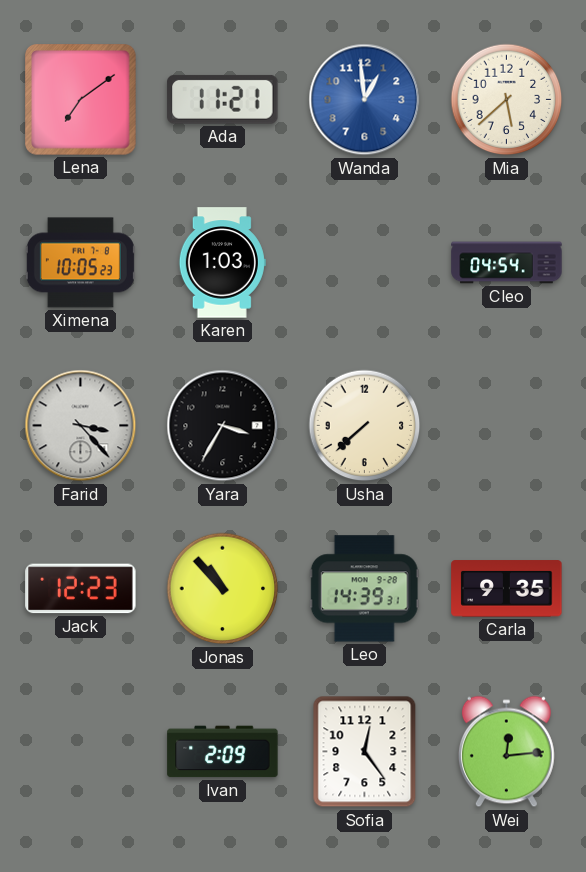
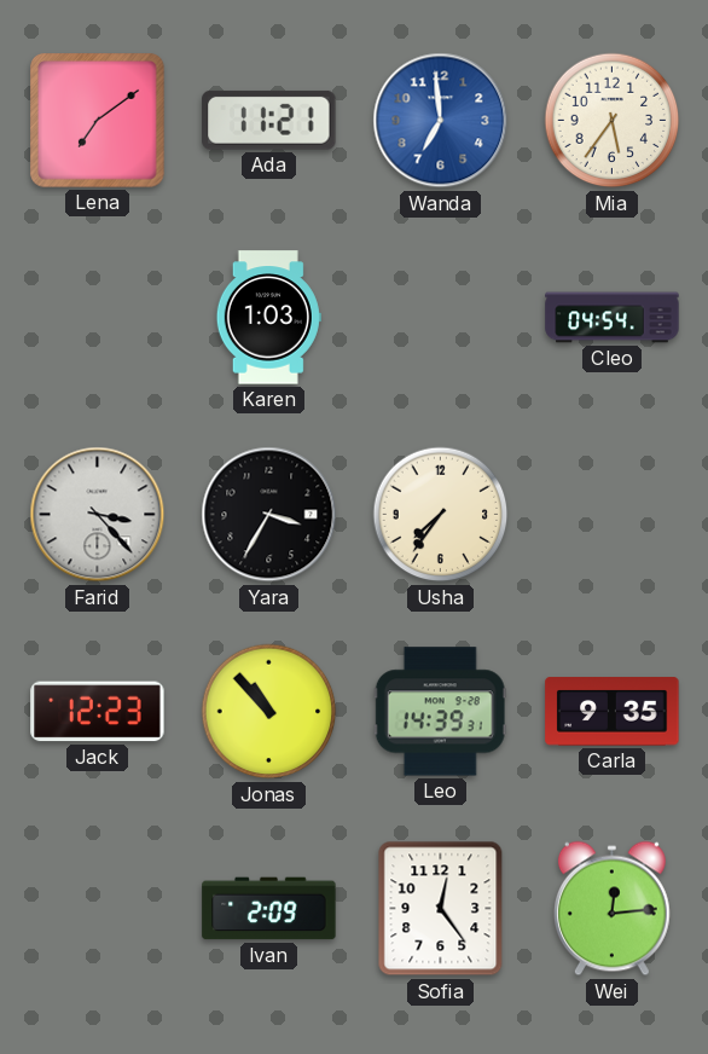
Wanda: 12:59 -> 6:59
Mia: 5:38 -> 5:36
Ximena: 10:05 -> none
Usha: 7:38 -> 7:36
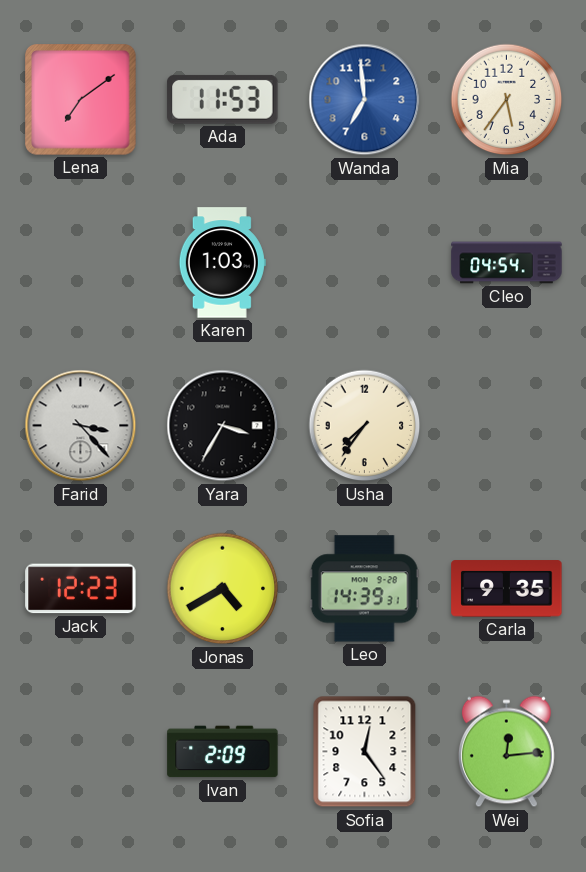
Ada: 11:21 -> 11:53
Jonas: 10:53 -> 4:40
